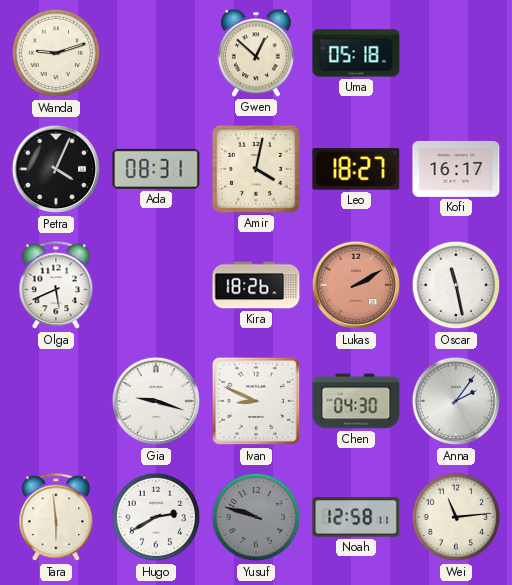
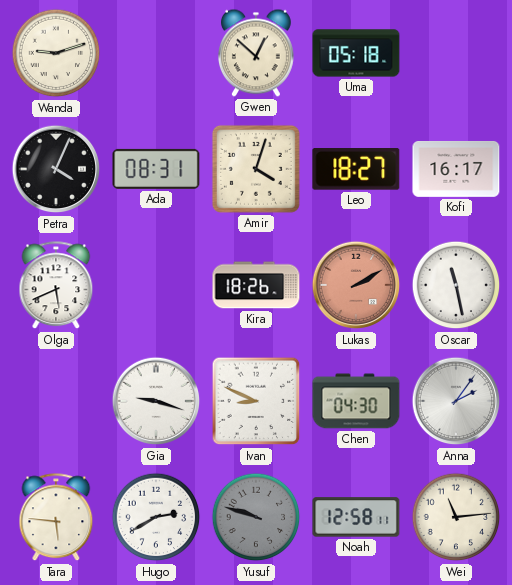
Amir: 4:02 -> 4:03
Tara: 5:59 -> 5:46
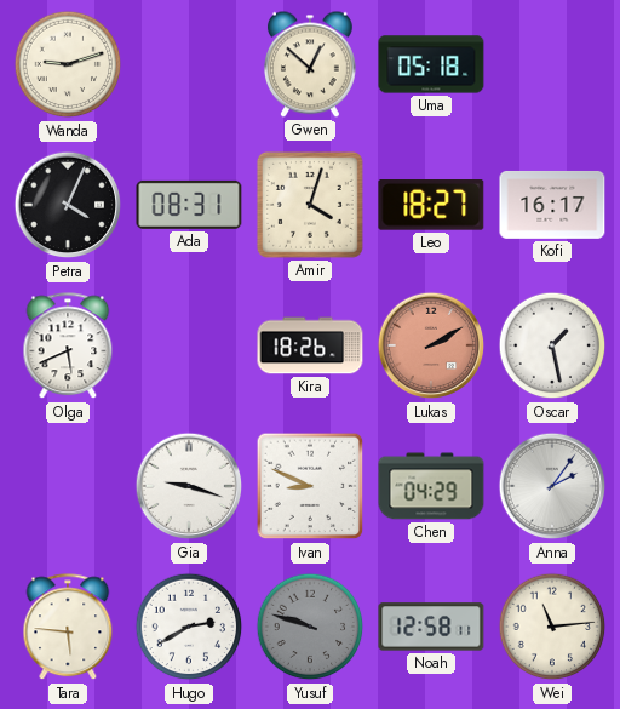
Oscar: 11:28 -> 1:28
Chen: 04:30 -> 04:29
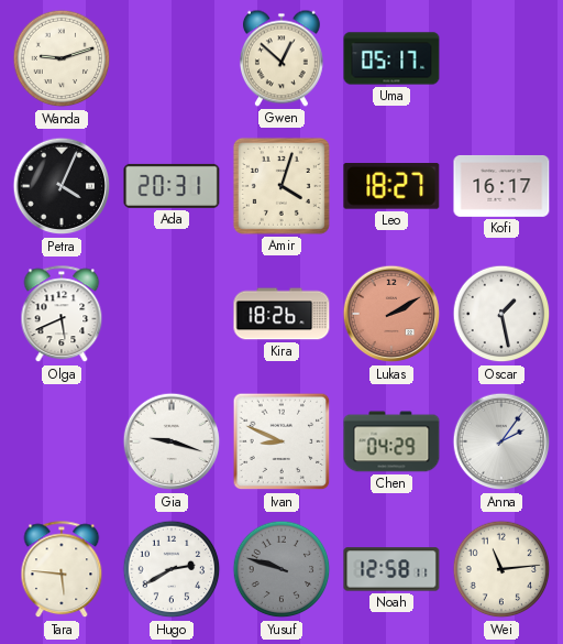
Uma: 05:18 -> 05:17
Ada: 08:31 -> 20:31
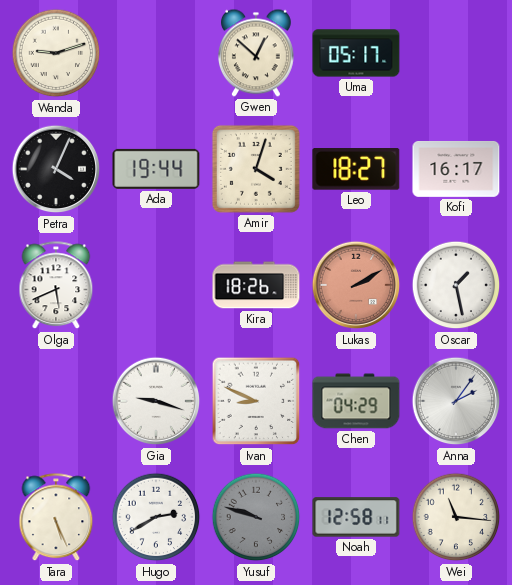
Ada: 20:31 -> 19:44
Tara: 5:46 -> 5:26
Wei: 11:14 -> 11:16
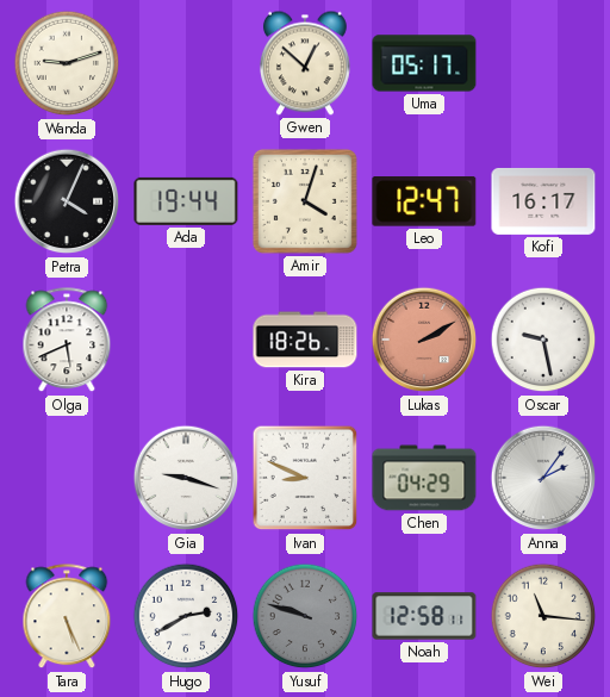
Leo: 18:27 -> 12:47
Oscar: 1:28 -> 9:28
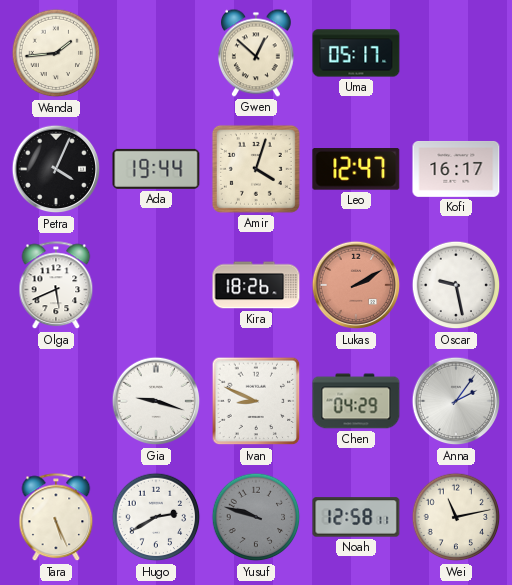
Wanda: 9:12 -> 1:44
Wei: 11:16 -> 11:13
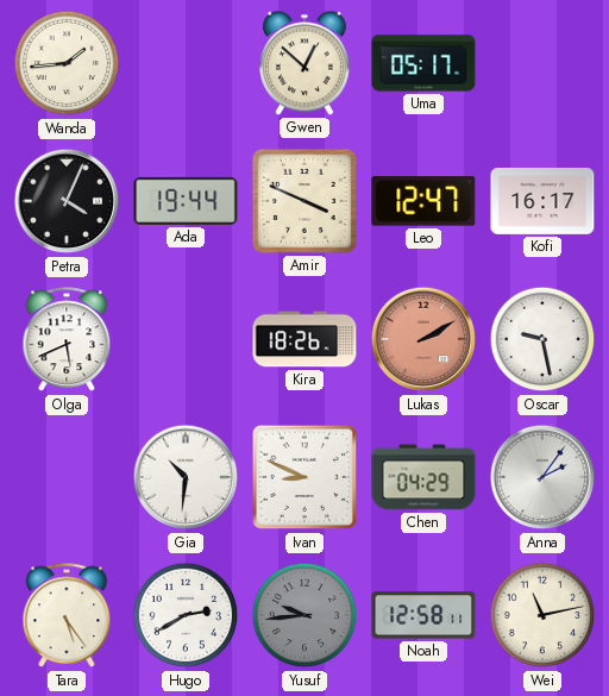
Amir: 4:03 -> 3:49
Gia: 9:18 -> 10:31
Tara: 5:26 -> 5:24
Yusuf: 9:48 -> 9:44
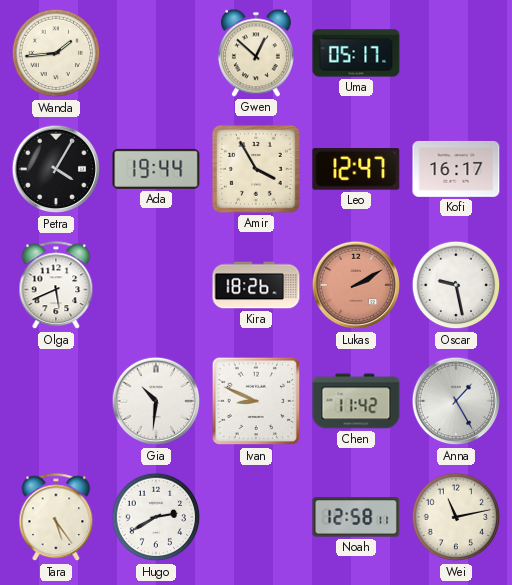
Petra: 4:04 -> 4:05
Amir: 3:49 -> 3:55
Chen: 04:29 -> 11:42
Anna: 2:06 -> 1:25
Yusuf: 9:44 -> none
